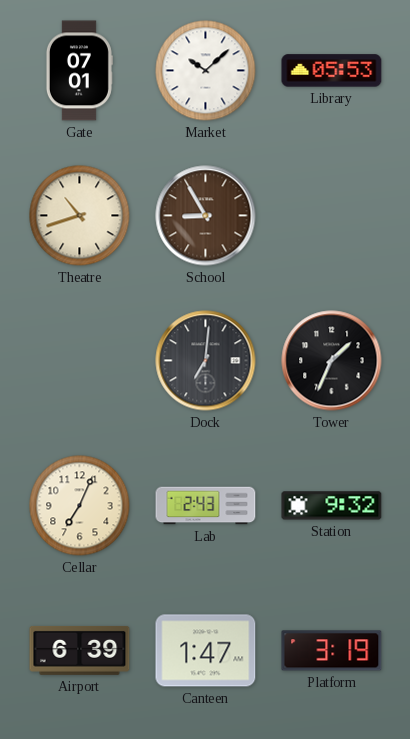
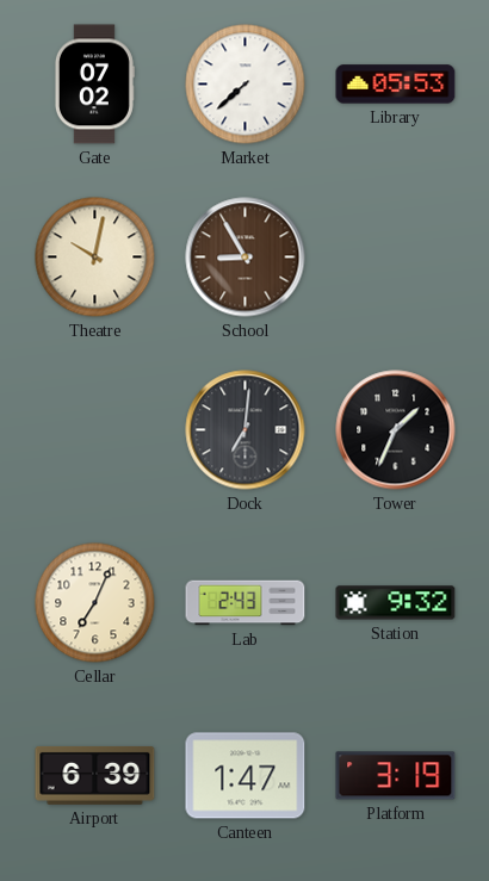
Gate: 07:01 -> 07:02
Market: 10:08 -> 7:38
Theatre: 10:42 -> 10:02
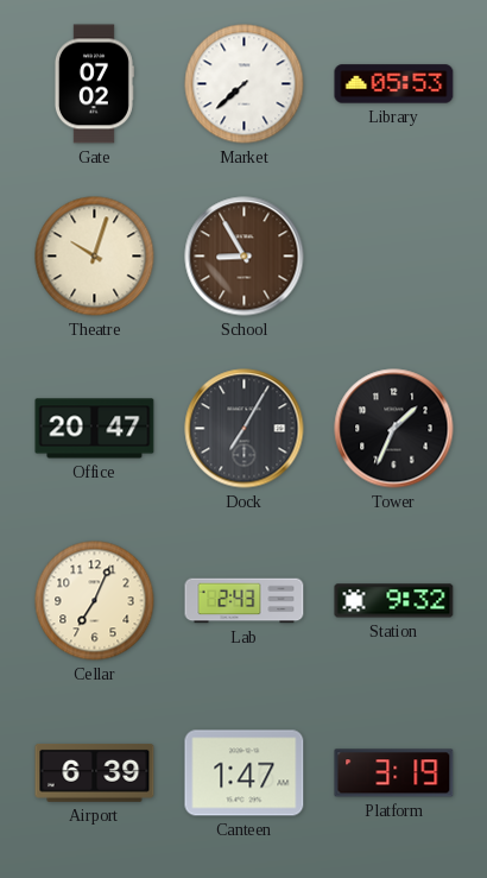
Theatre: 10:02 -> 10:03
Office: none -> 20:47
Dock: 7:01 -> 7:05
